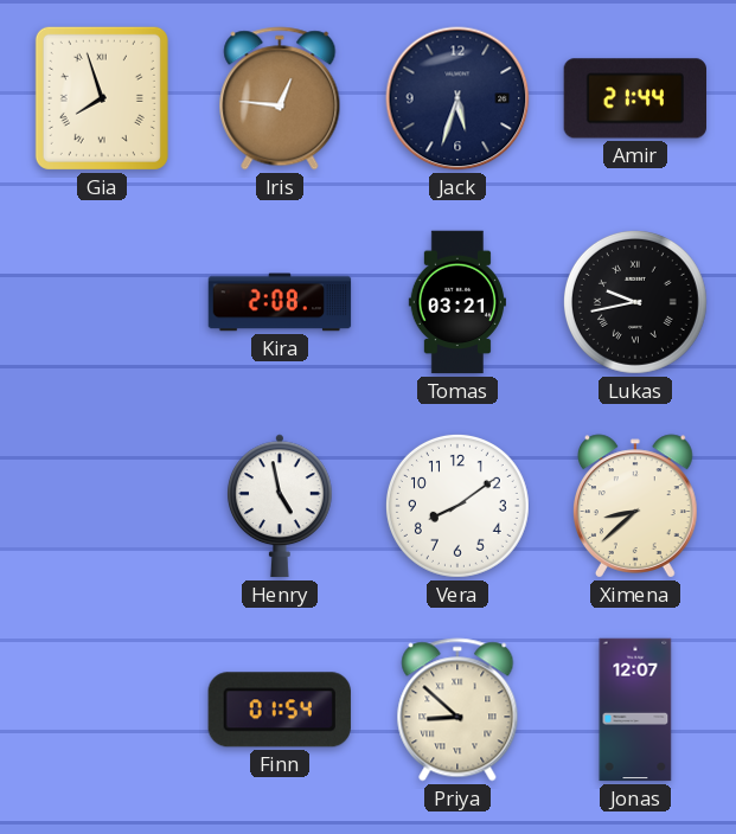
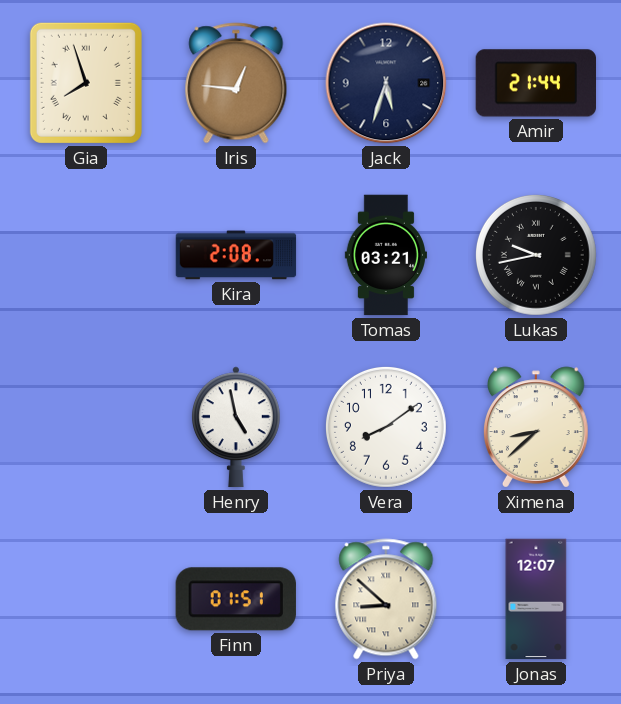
Finn: 01:54 -> 01:51
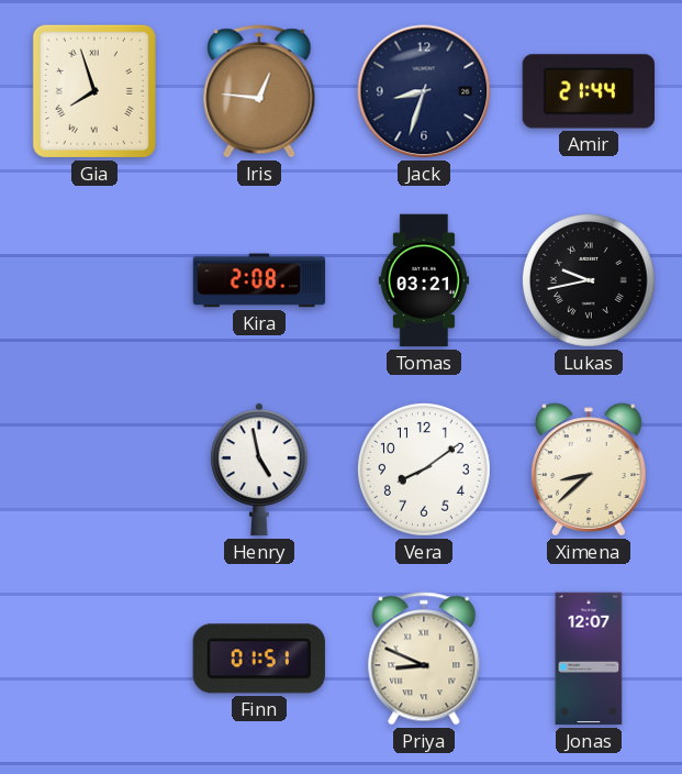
Jack: 5:33 -> 8:33
Priya: 8:52 -> 8:49
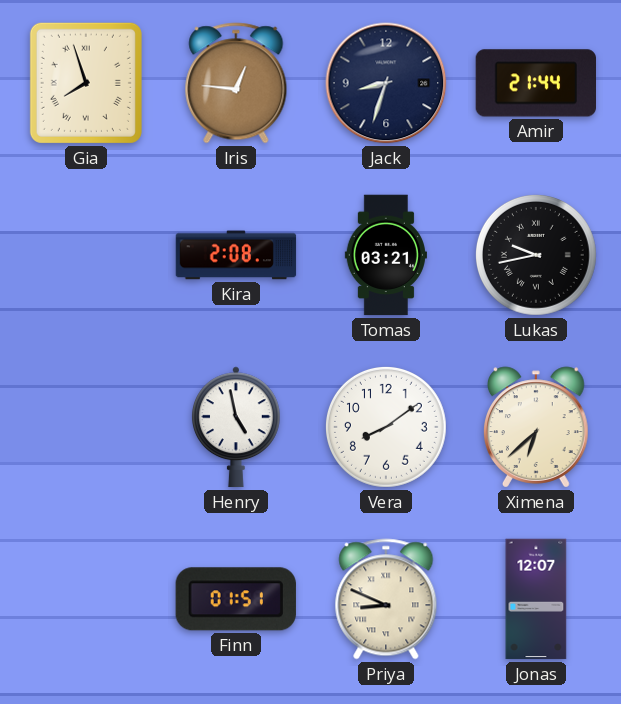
Ximena: 8:38 -> 6:38
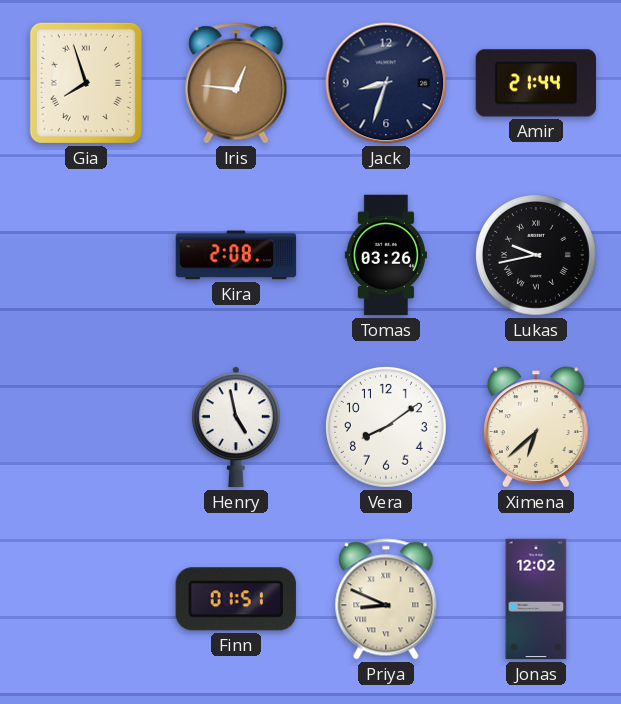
Tomas: 03:21 -> 03:26
Jonas: 12:07 -> 12:02
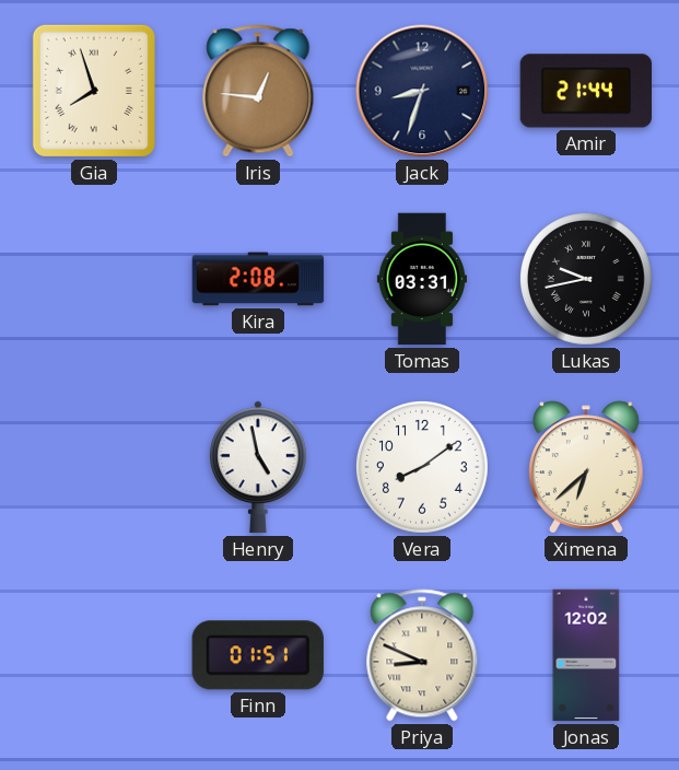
Tomas: 03:26 -> 03:31
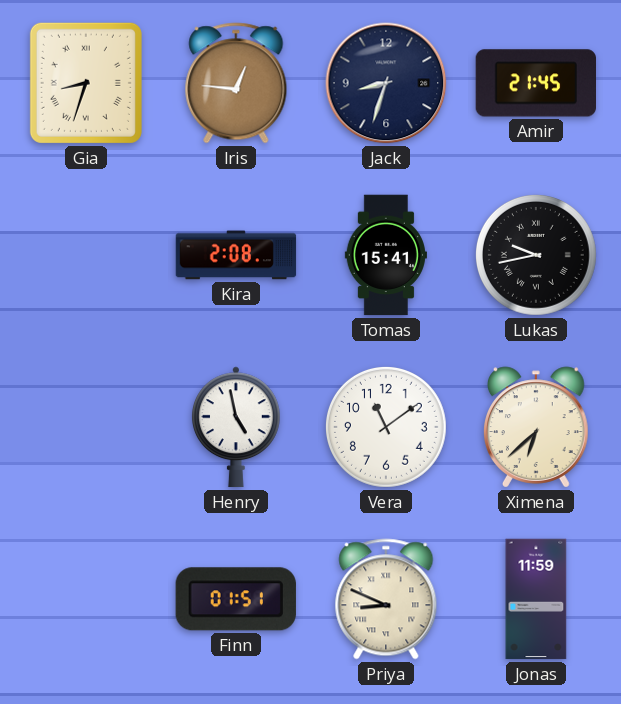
Gia: 7:57 -> 8:33
Amir: 21:44 -> 21:45
Tomas: 03:31 -> 15:41
Vera: 8:09 -> 11:09
Jonas: 12:02 -> 11:59
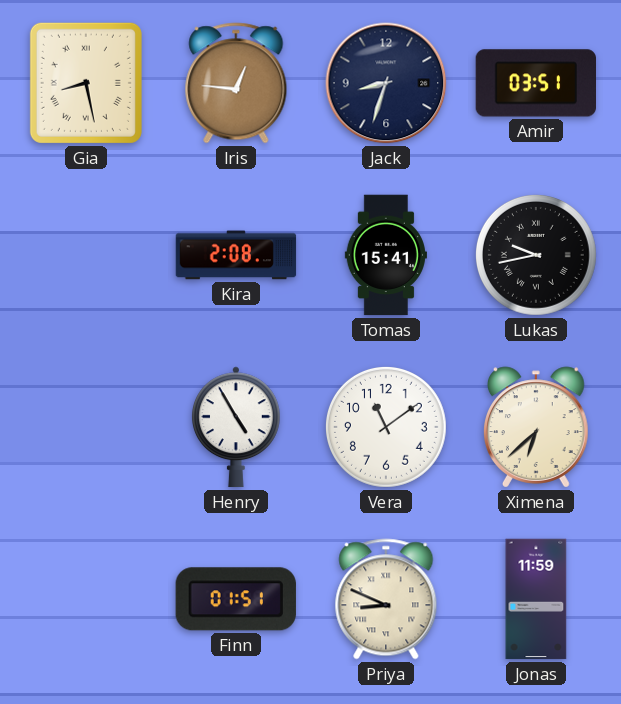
Gia: 8:33 -> 8:28
Amir: 21:45 -> 03:51
Henry: 4:58 -> 4:55
